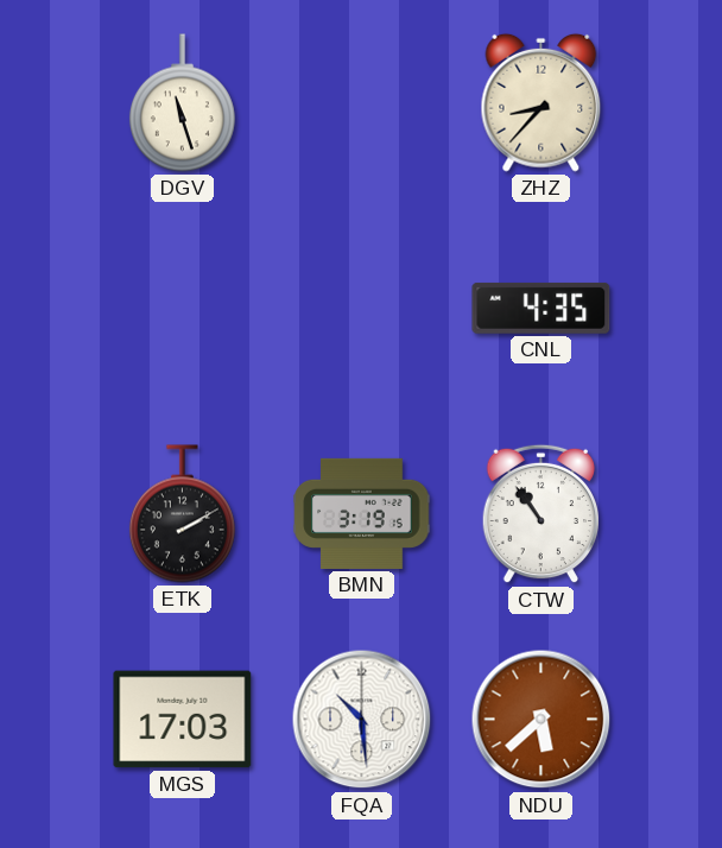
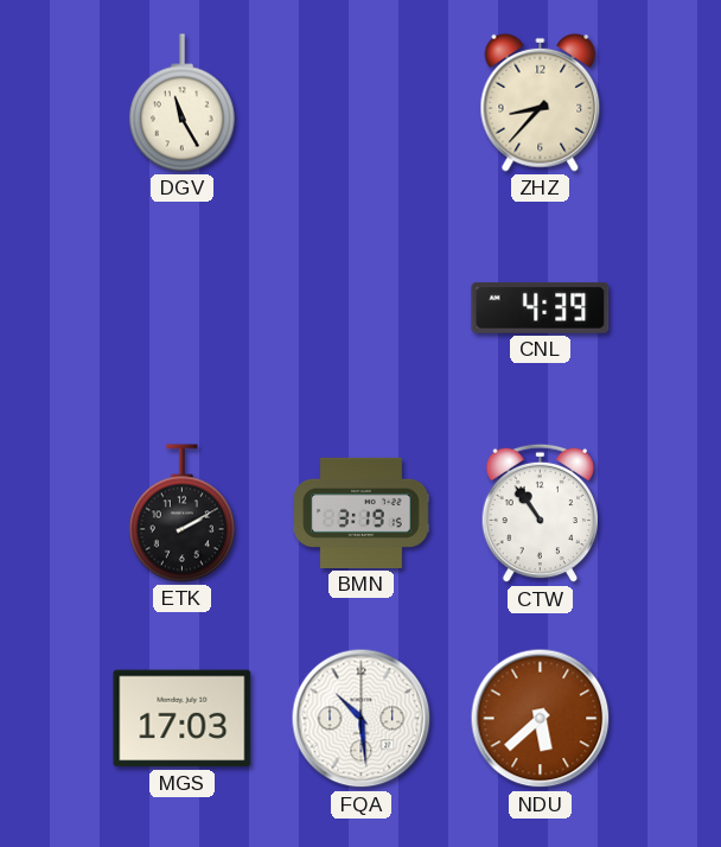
DGV: 11:27 -> 11:25
CNL: 4:35 -> 4:39
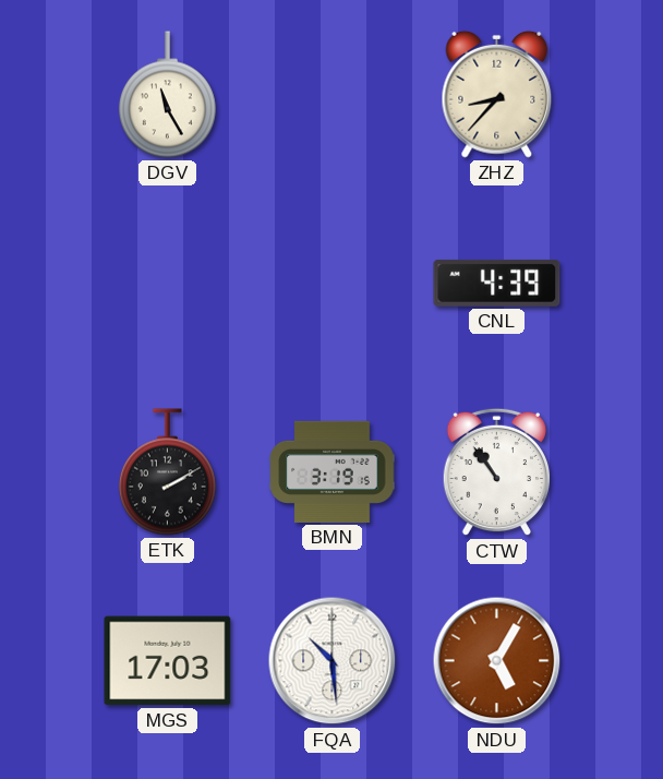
NDU: 5:38 -> 5:05
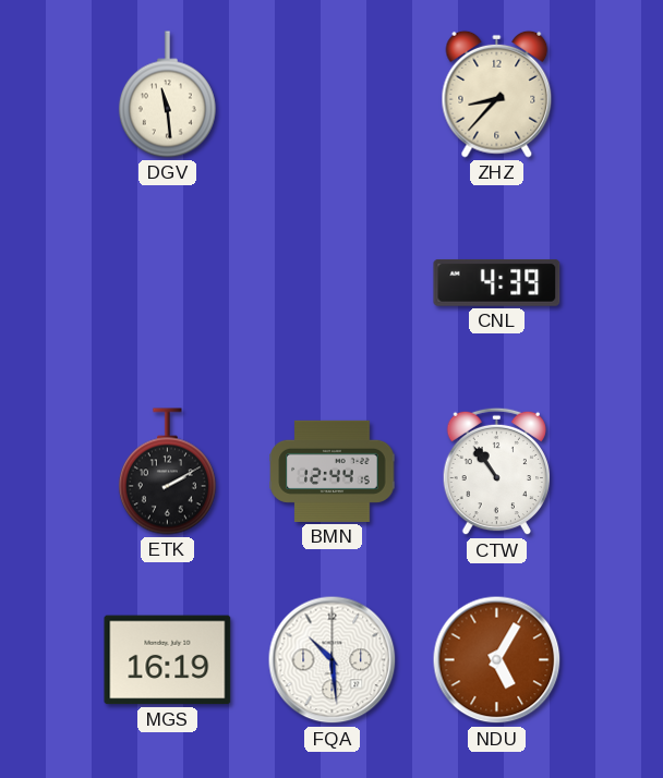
DGV: 11:25 -> 11:29
BMN: 3:19 -> 12:44
MGS: 17:03 -> 16:19
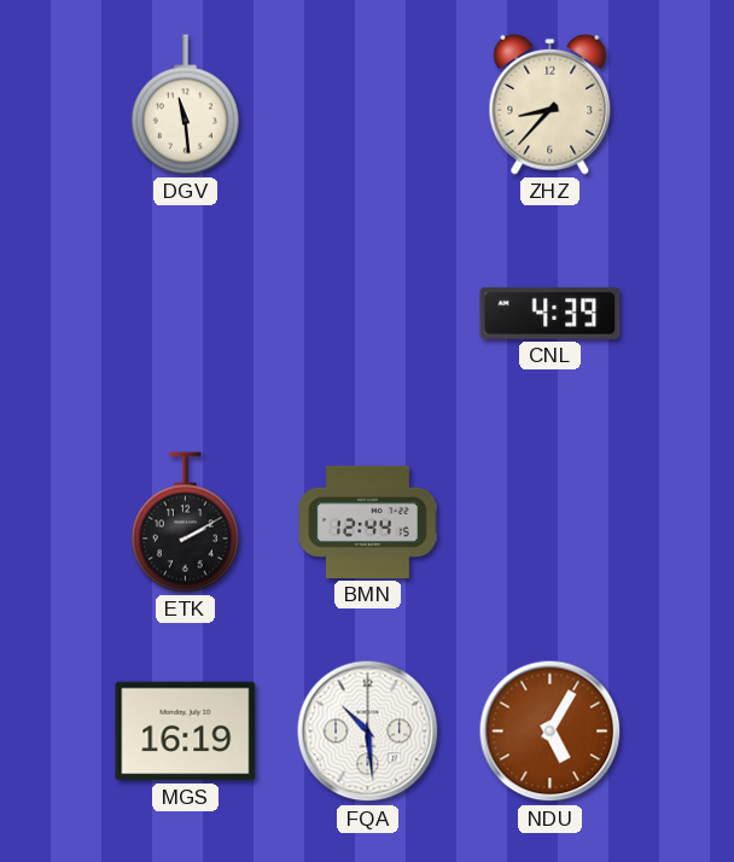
CTW: 10:54 -> none
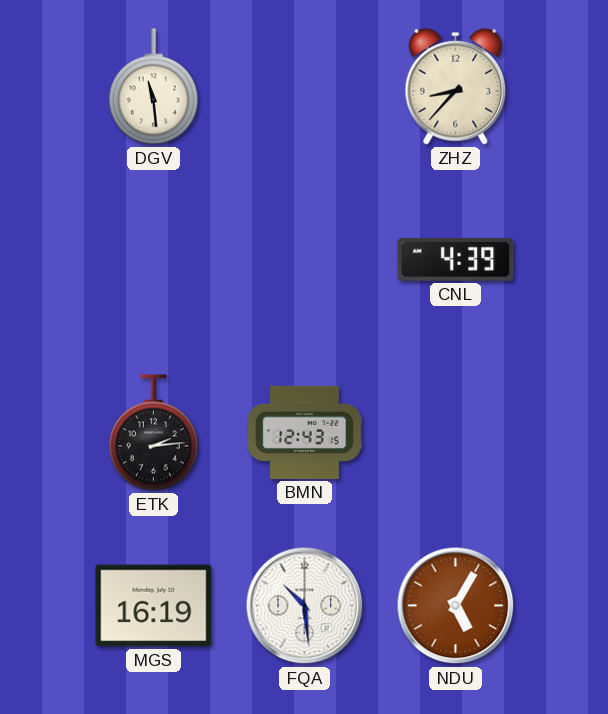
ETK: 2:10 -> 2:14
BMN: 12:44 -> 12:43
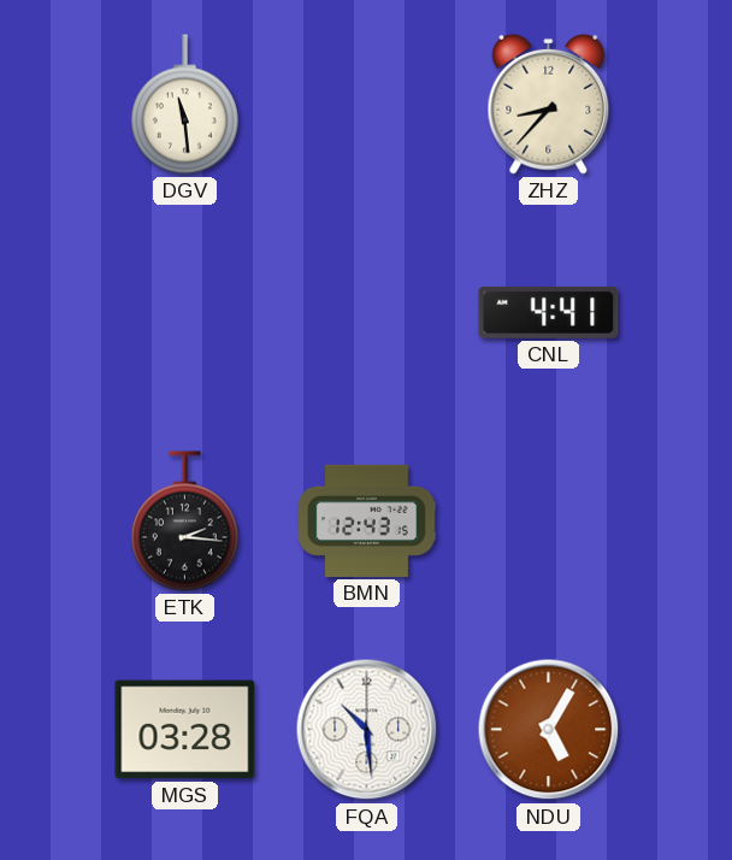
CNL: 4:39 -> 4:41
ETK: 2:14 -> 2:16
MGS: 16:19 -> 03:28
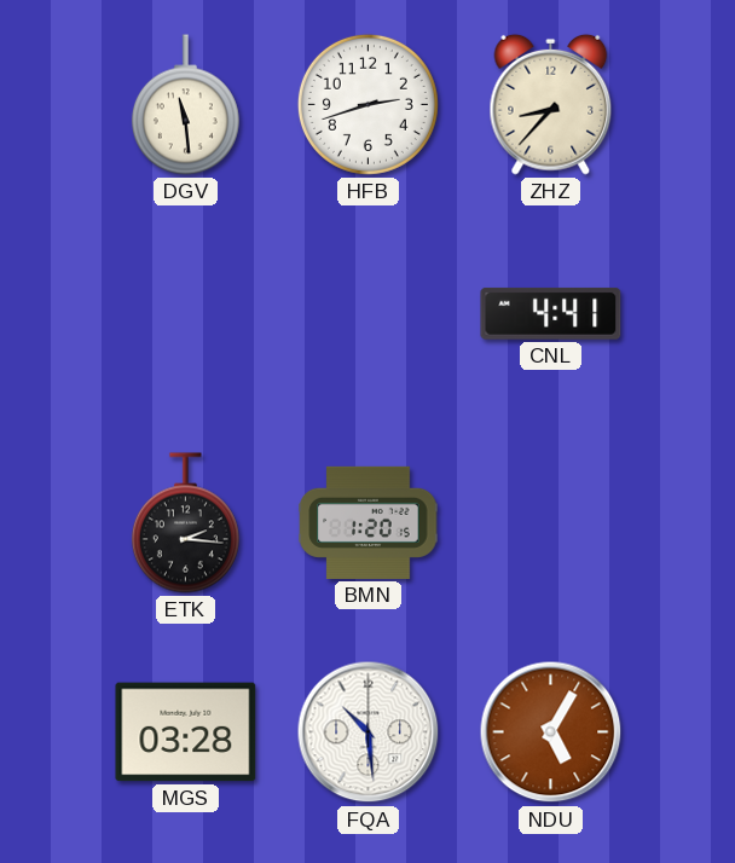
HFB: none -> 2:42
BMN: 12:43 -> 1:20
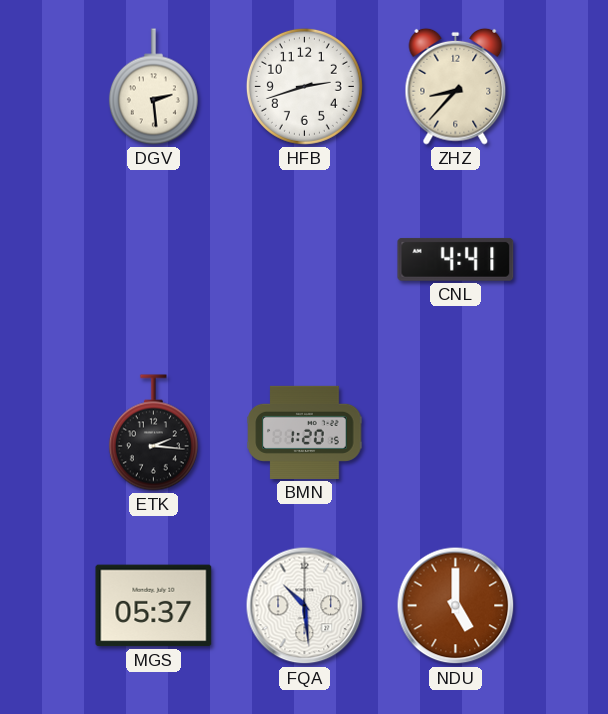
DGV: 11:29 -> 2:29
MGS: 03:28 -> 05:37
NDU: 5:05 -> 5:00
